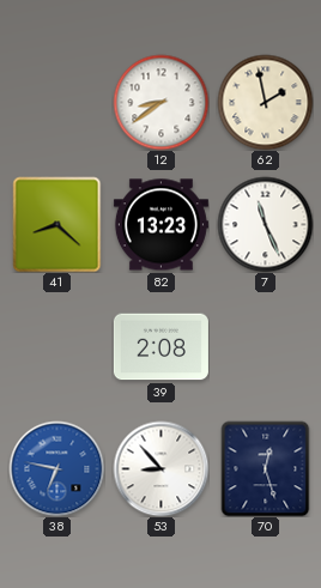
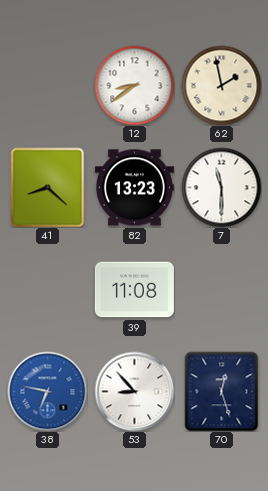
7: 11:26 -> 11:30
39: 2:08 -> 11:08
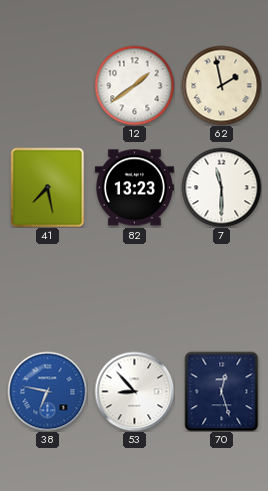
12: 8:39 -> 1:39
41: 8:22 -> 7:28
39: 11:08 -> none
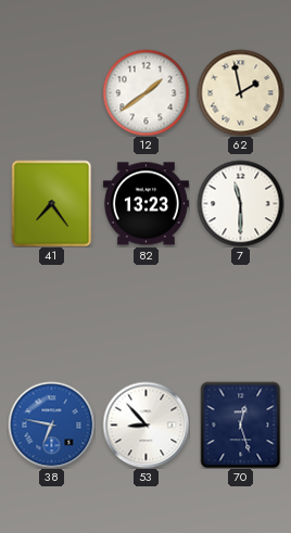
41: 7:28 -> 7:24
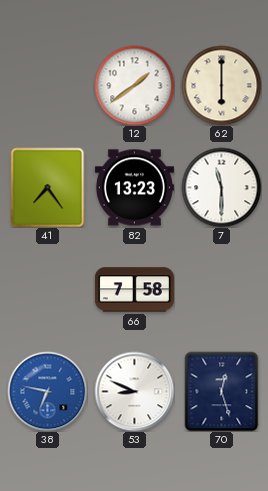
62: 1:58 -> 6:00
66: none -> 7:58
53: 8:53 -> 8:49
